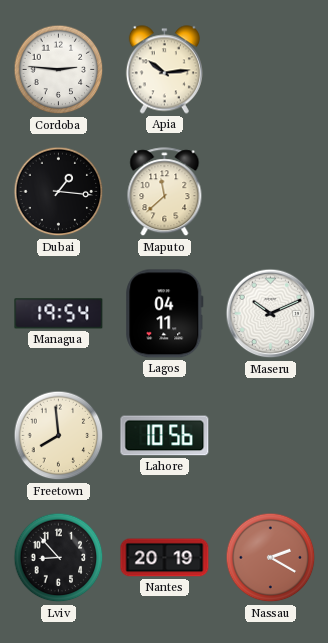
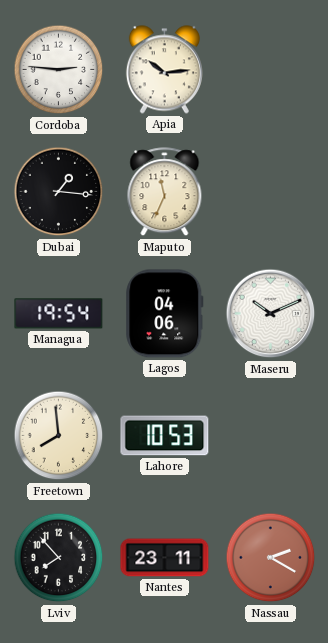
Maputo: 11:38 -> 11:34
Lagos: 04:11 -> 04:06
Lahore: 10:56 -> 10:53
Lviv: 8:53 -> 7:53
Nantes: 20:19 -> 23:11
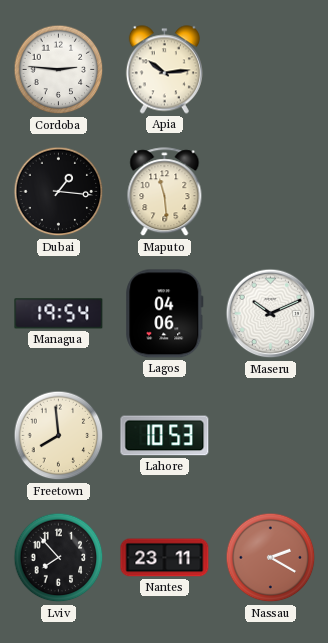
Maputo: 11:34 -> 11:29
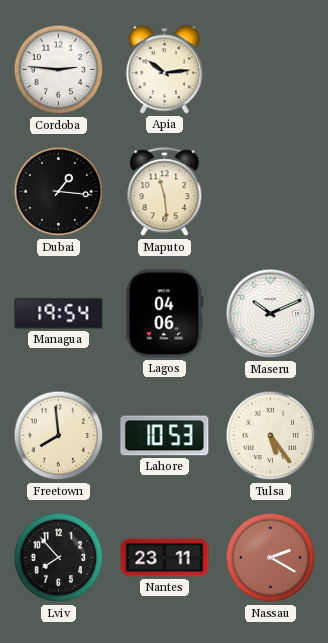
Tulsa: none -> 5:24
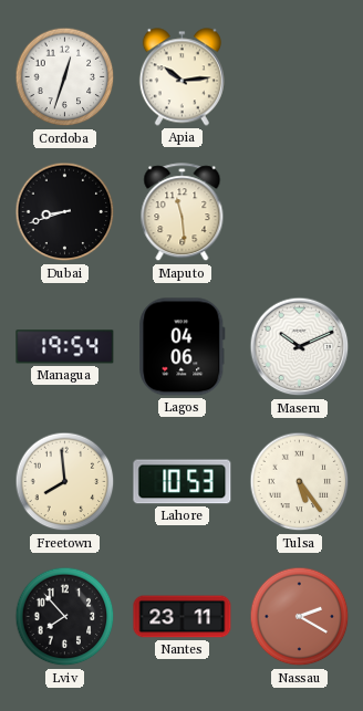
Cordoba: 2:46 -> 12:33
Dubai: 1:16 -> 8:42
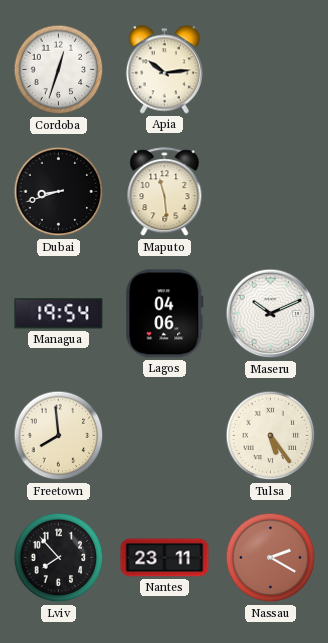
Lahore: 10:53 -> none
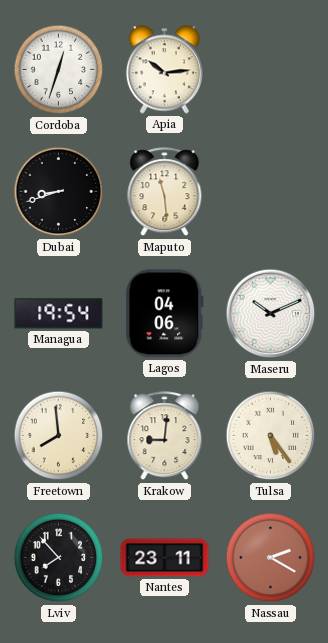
Krakow: none -> 9:01
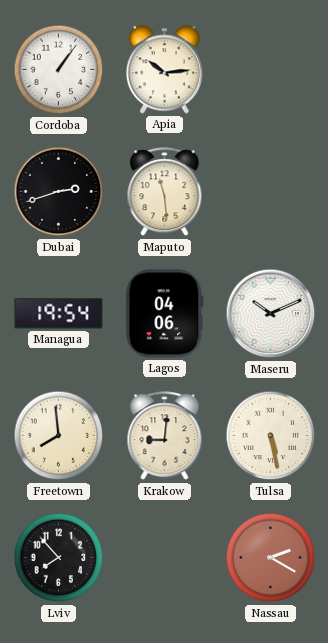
Cordoba: 12:33 -> 1:06
Dubai: 8:42 -> 2:42
Tulsa: 5:24 -> 5:28
Nantes: 23:11 -> none
